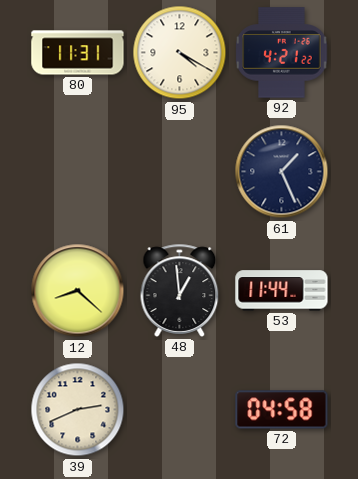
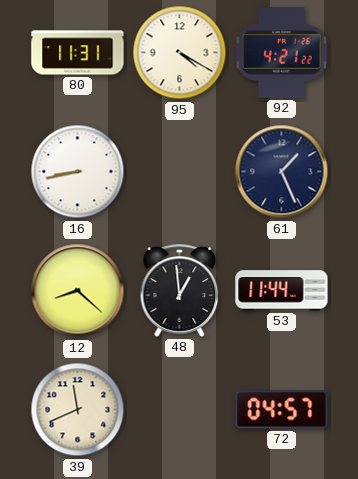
16: none -> 8:43
39: 2:41 -> 11:41
72: 04:58 -> 04:57
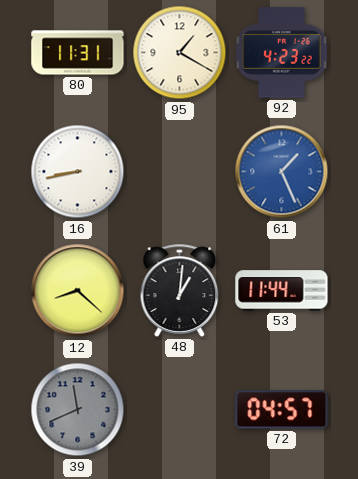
95: 4:20 -> 1:20
92: 4:21 -> 4:23
61 dial: navy -> blue
48: 12:59 -> 1:01
39 dial: cream -> grey
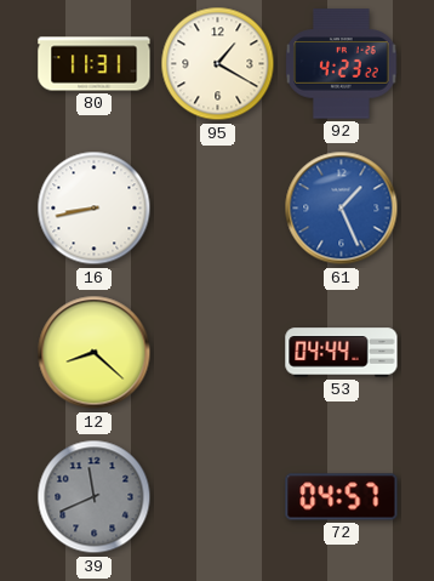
48: 1:01 -> none
53: 11:44 -> 04:44
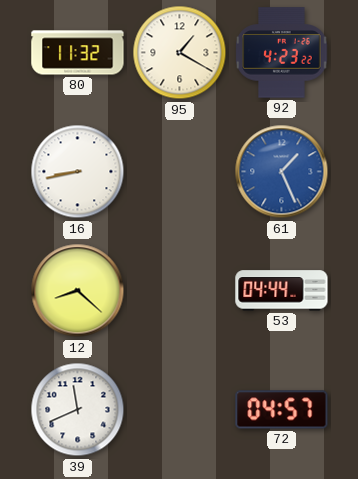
80: 11:31 -> 11:32
39 dial: grey -> white
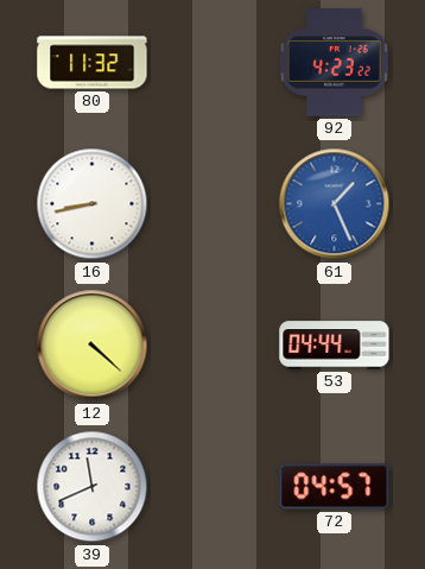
95: 1:20 -> none
12: 8:22 -> 4:22
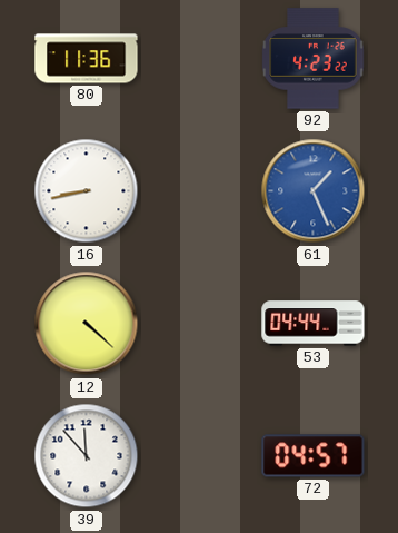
80: 11:32 -> 11:36
39: 11:41 -> 11:53
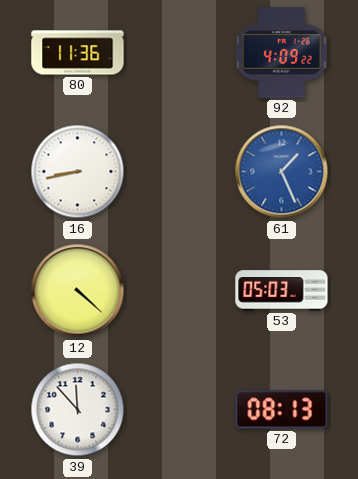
92: 4:23 -> 4:09
53: 04:44 -> 05:03
72: 04:57 -> 08:13
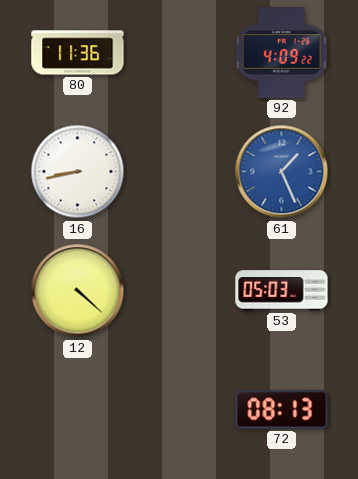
39: 11:53 -> none
